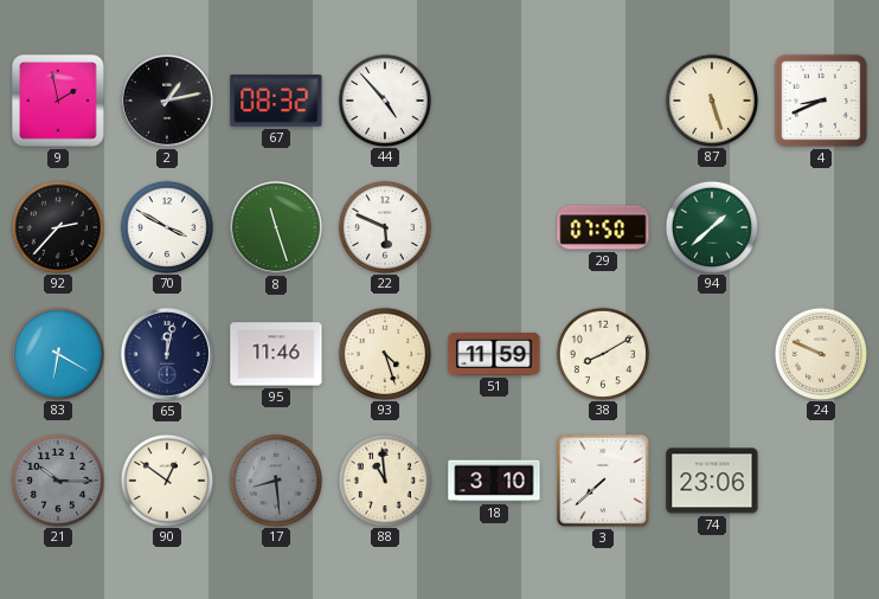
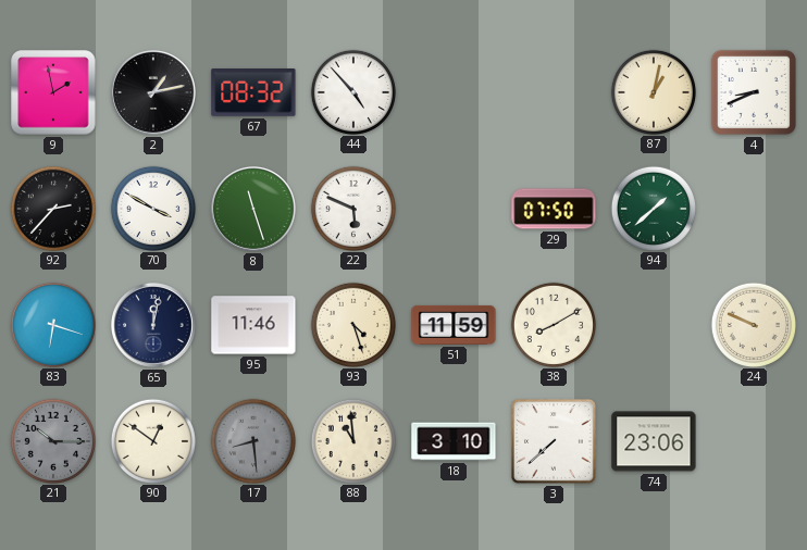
87: 5:27 -> 1:02
83: 6:20 -> 6:18
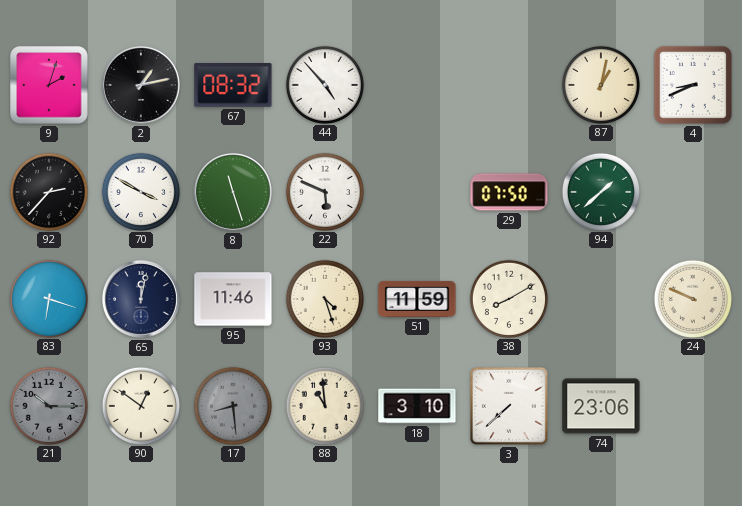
9: 1:58 -> 2:03
